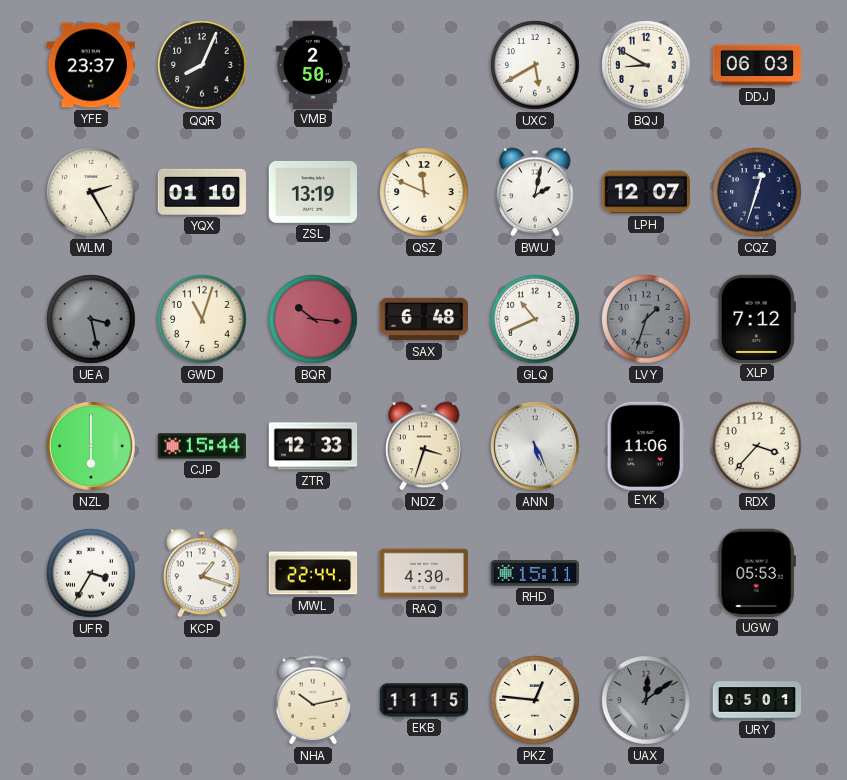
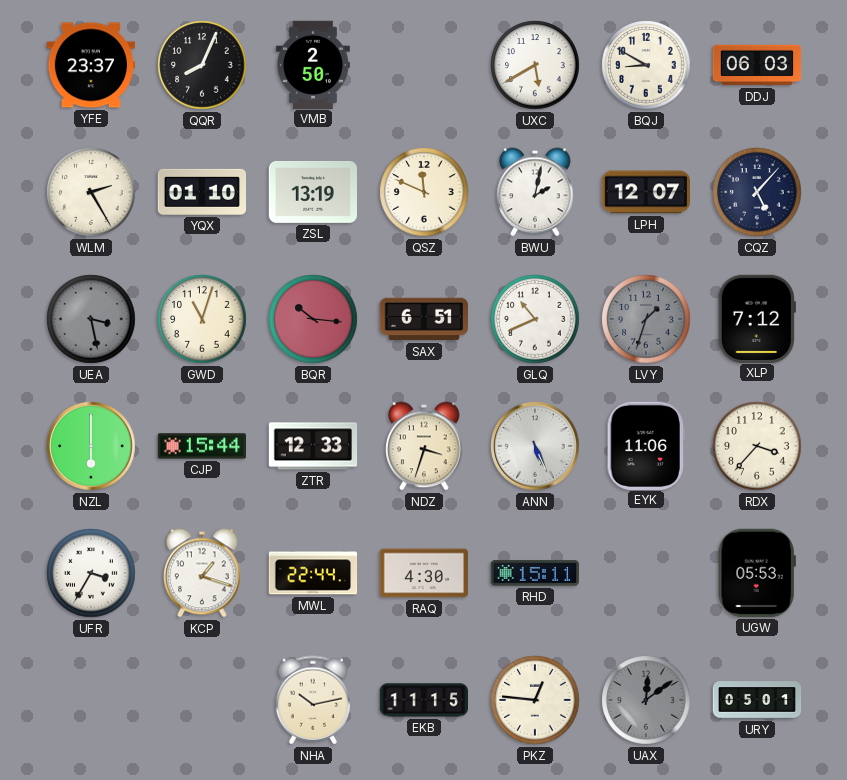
CQZ: 12:33 -> 5:07
SAX: 6:48 -> 6:51
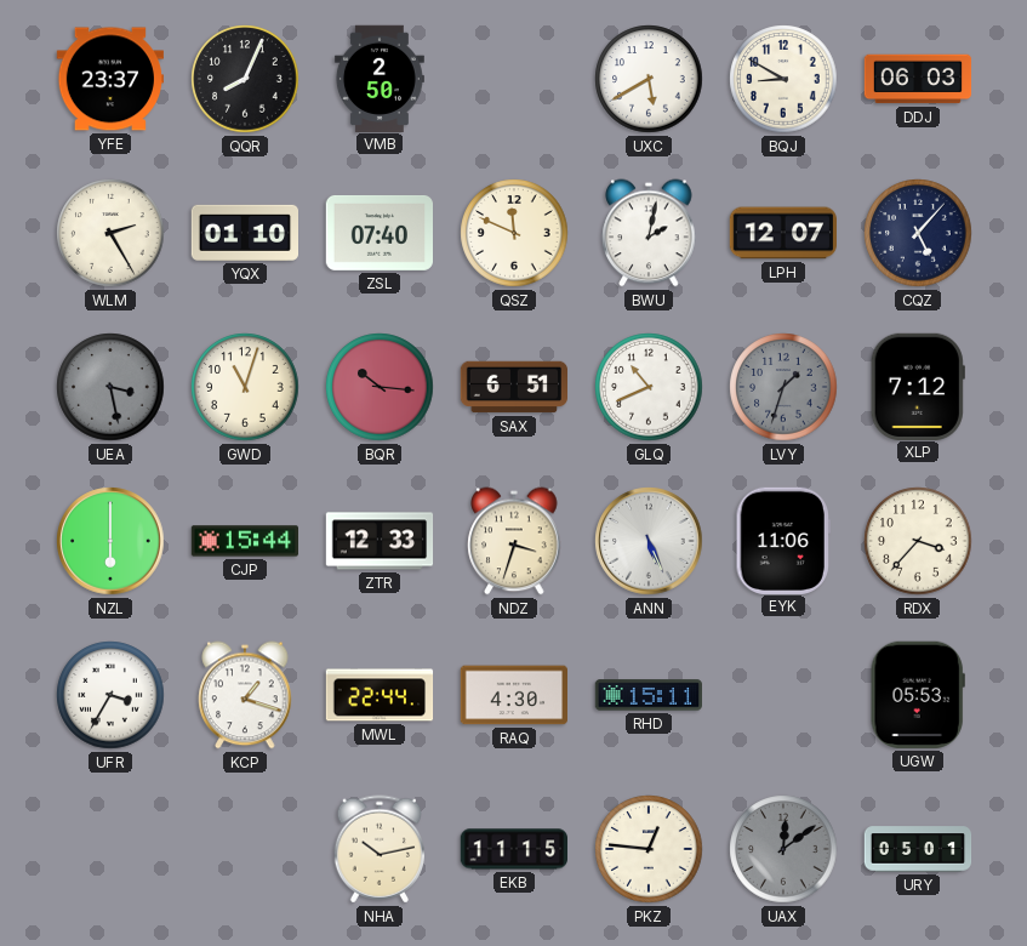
ZSL: 13:19 -> 07:40
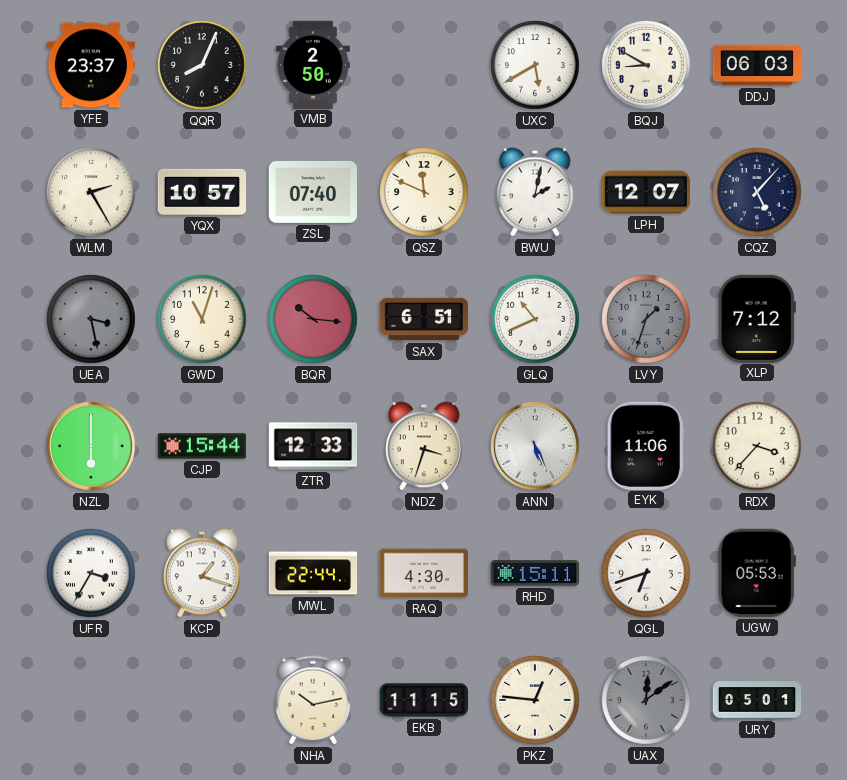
YQX: 01:10 -> 10:57
QGL: none -> 6:42
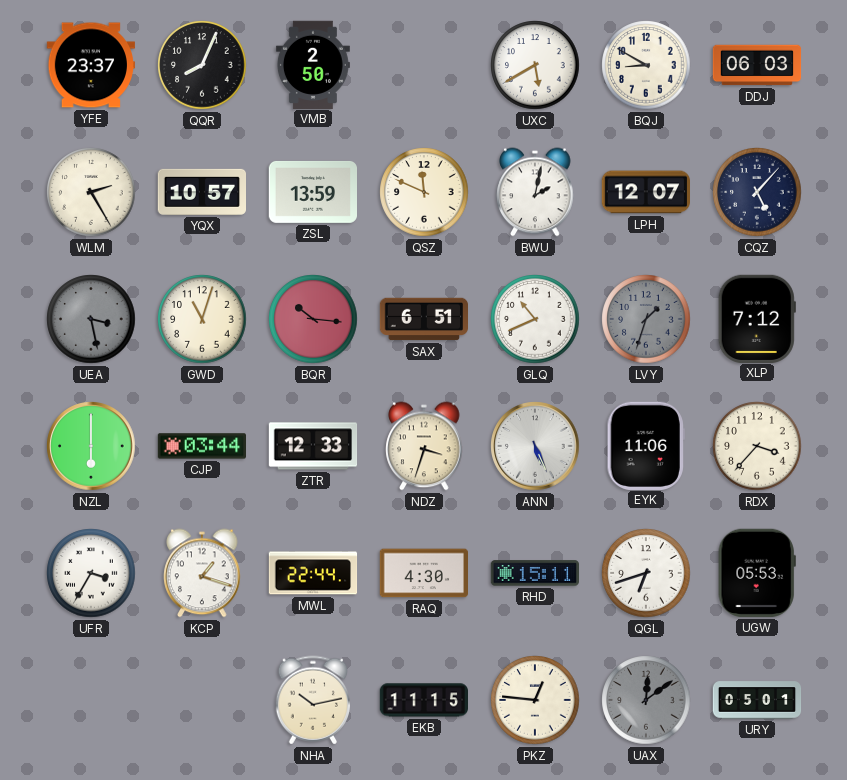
ZSL: 07:40 -> 13:59
CJP: 15:44 -> 03:44
